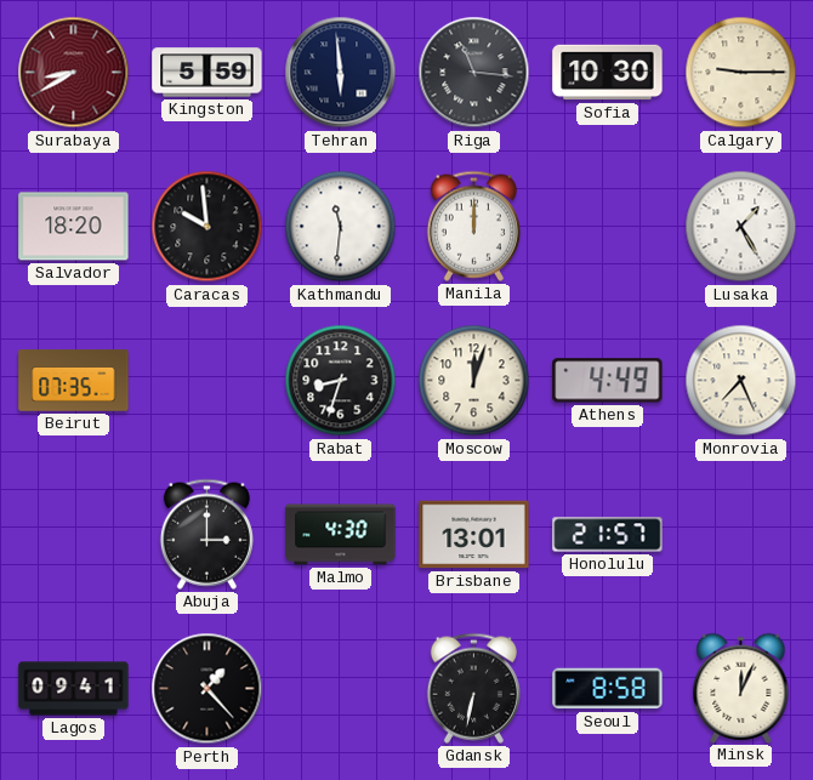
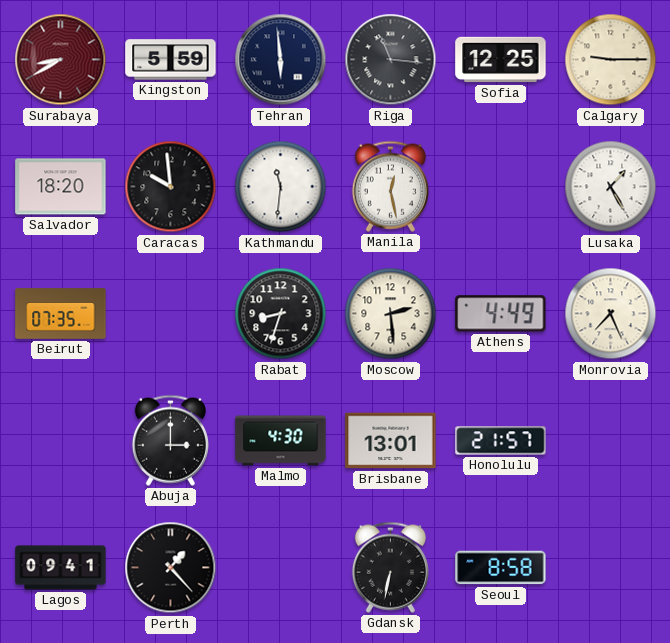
Sofia: 10:30 -> 12:25
Manila: 12:00 -> 12:28
Moscow: 12:03 -> 2:29
Minsk: 12:04 -> none
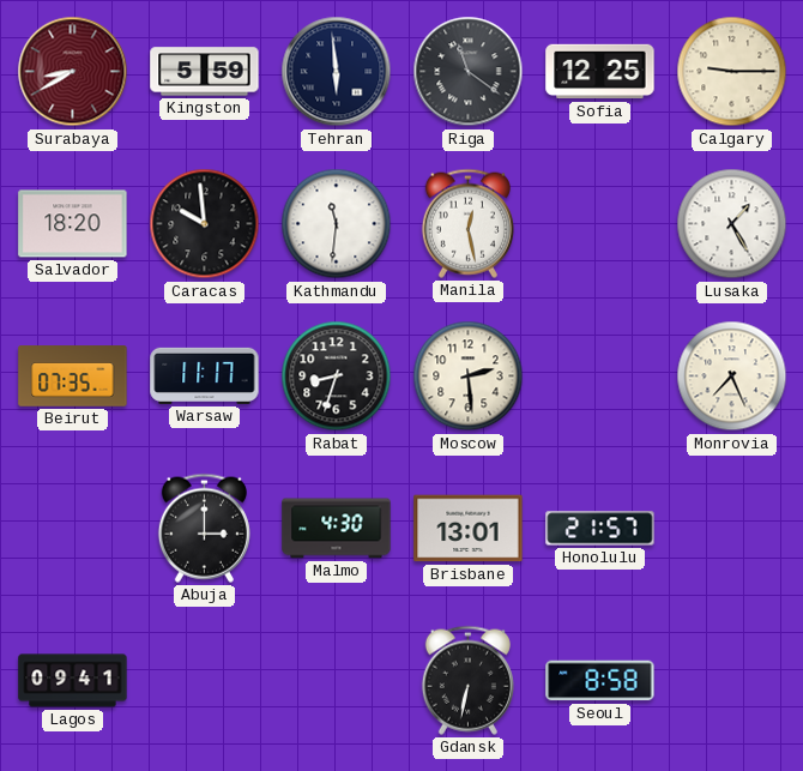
Riga: 11:16 -> 11:21
Warsaw: none -> 11:17
Athens: 4:49 -> none
Perth: 1:23 -> none
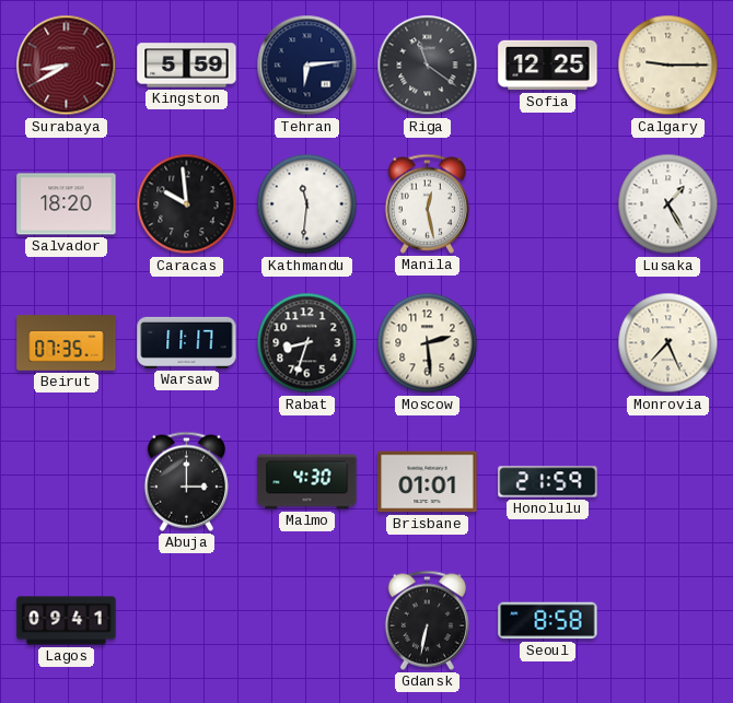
Tehran: 5:59 -> 6:14
Brisbane: 13:01 -> 01:01
Honolulu: 21:57 -> 21:59
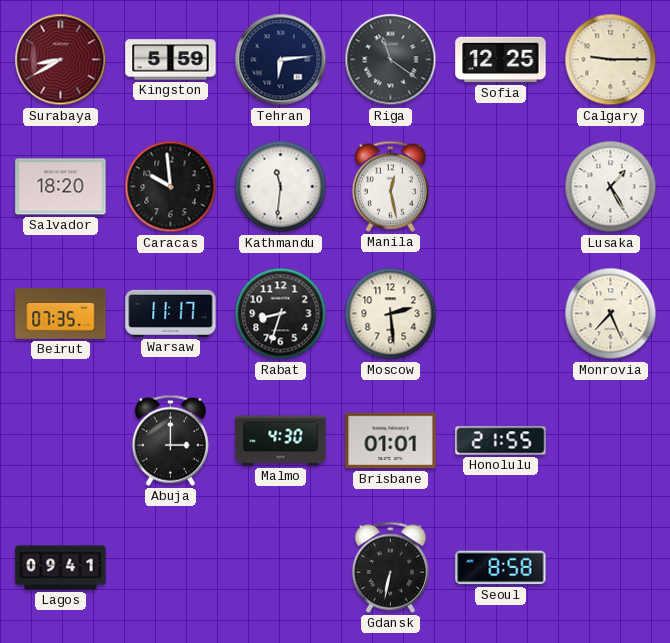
Honolulu: 21:59 -> 21:55
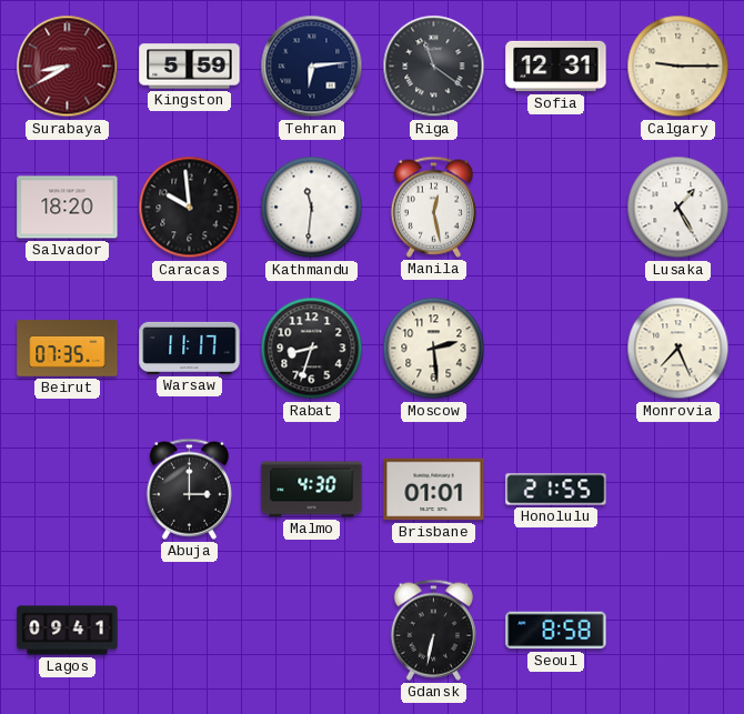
Sofia: 12:25 -> 12:31
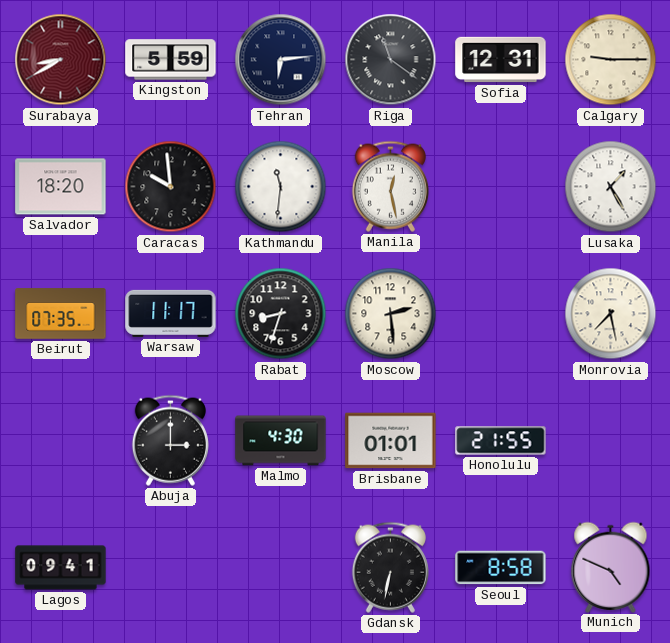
Monrovia: 7:26 -> 7:28
Munich: none -> 4:49
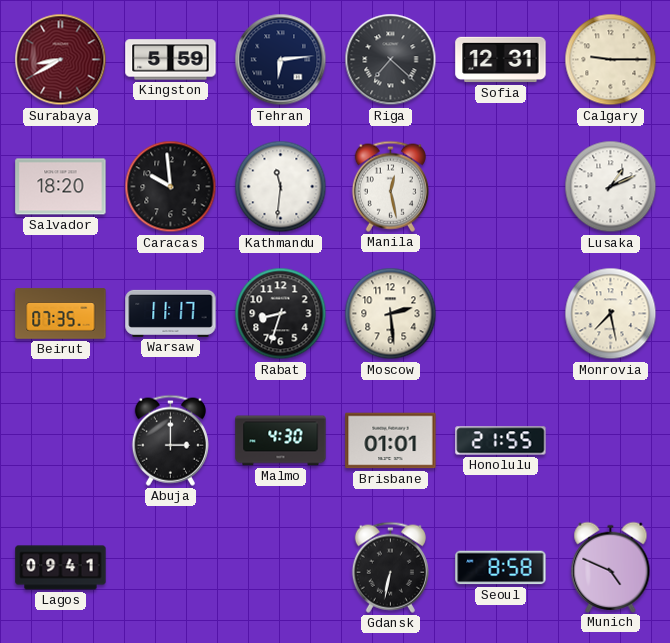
Riga: 11:21 -> 7:22
Lusaka: 1:25 -> 1:11
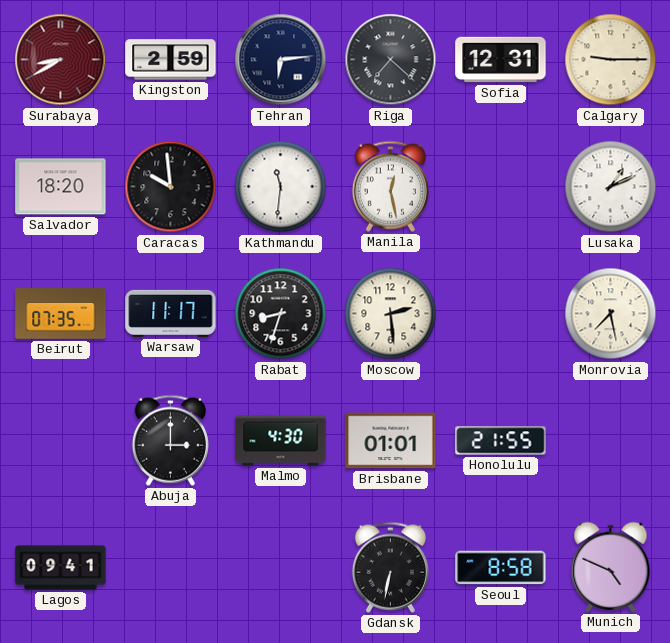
Kingston: 5:59 -> 2:59
